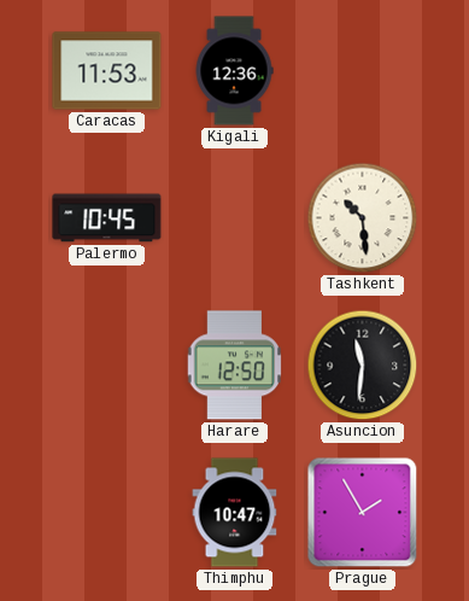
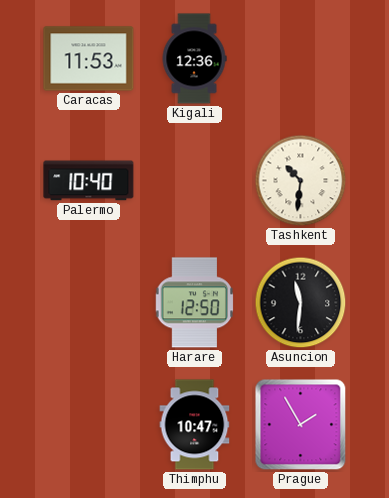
Palermo: 10:45 -> 10:40
Tashkent: 10:29 -> 10:31
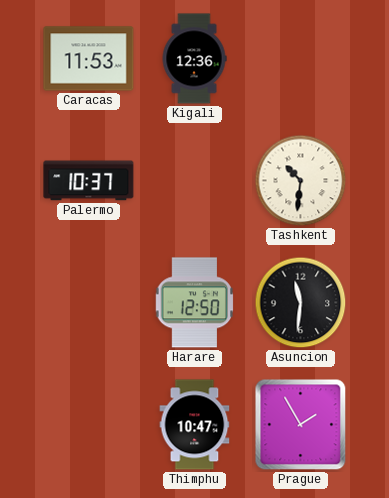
Palermo: 10:40 -> 10:37
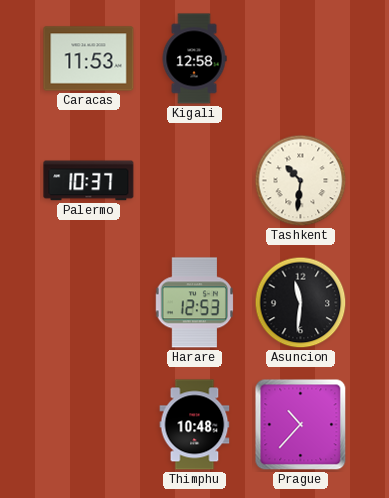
Kigali: 12:36 -> 12:58
Harare: 12:50 -> 12:53
Thimphu: 10:47 -> 10:48
Prague: 1:55 -> 10:37
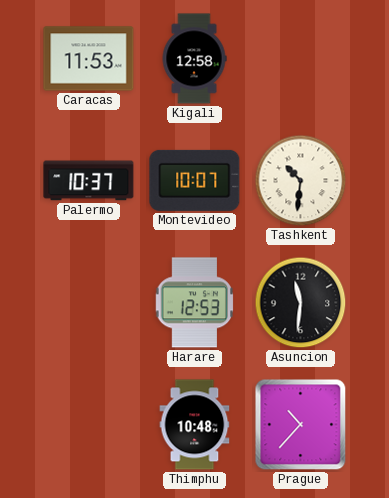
Montevideo: none -> 10:07
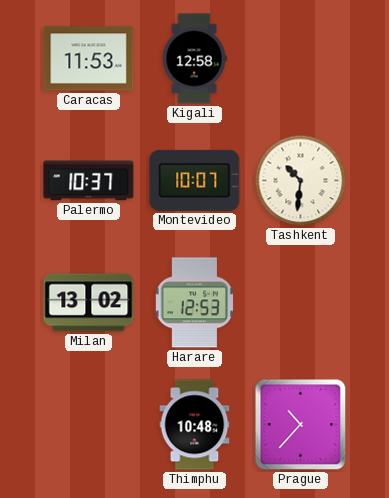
Milan: none -> 13:02
Asuncion: 11:31 -> none
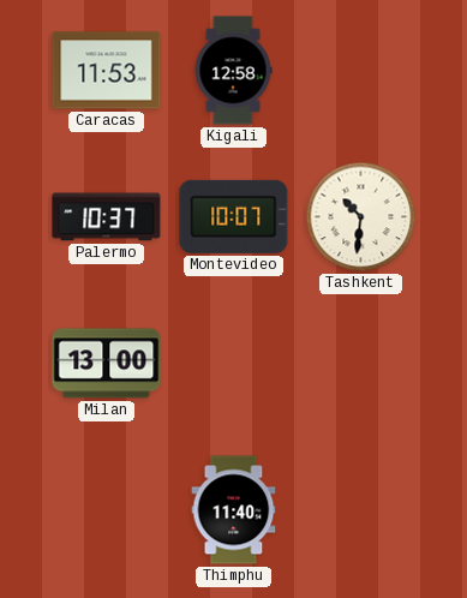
Milan: 13:02 -> 13:00
Harare: 12:53 -> none
Thimphu: 10:48 -> 11:40
Prague: 10:37 -> none
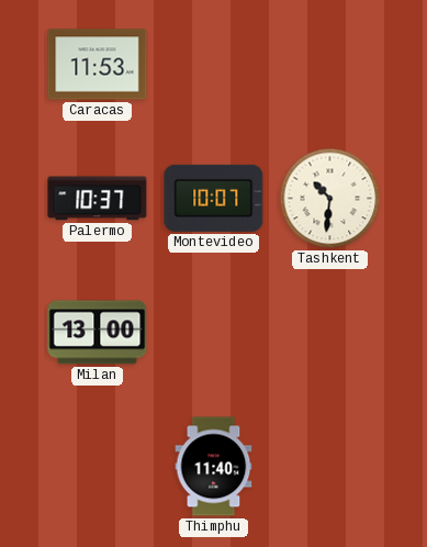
Kigali: 12:58 -> none
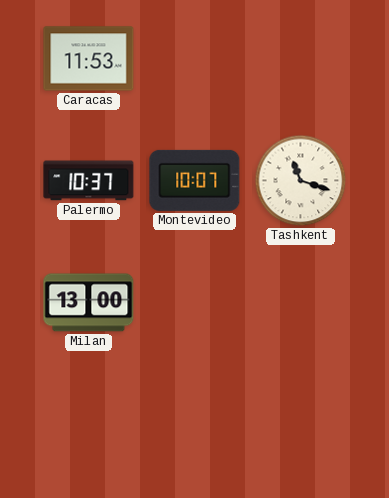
Tashkent: 10:31 -> 11:18
Thimphu: 11:40 -> none
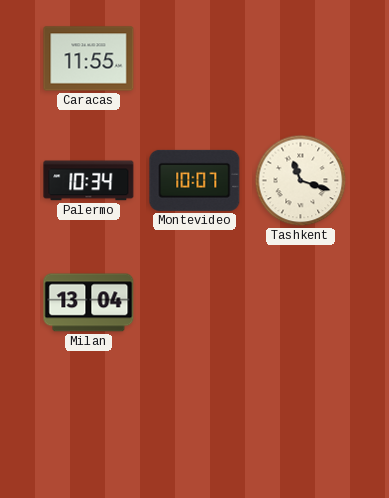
Caracas: 11:53 -> 11:55
Palermo: 10:37 -> 10:34
Milan: 13:00 -> 13:04
